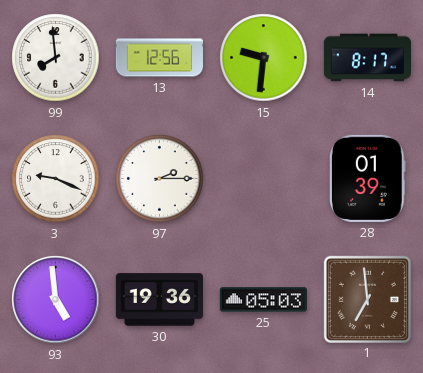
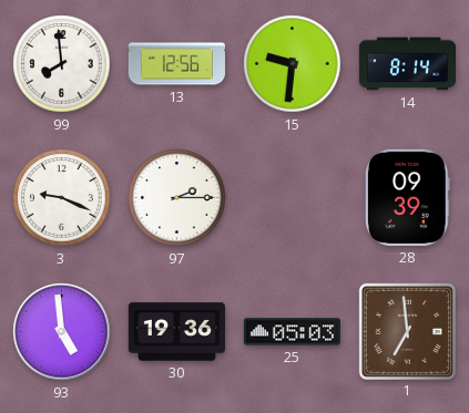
14: 8:17 -> 8:14
28: 01:39 -> 09:39
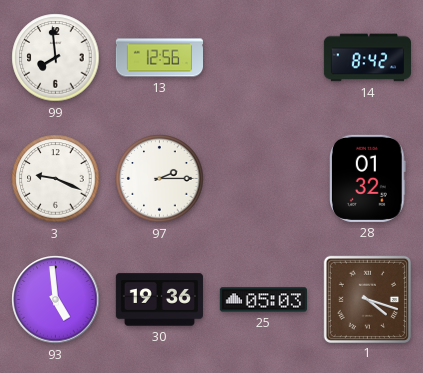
15: 9:31 -> none
14: 8:14 -> 8:42
28: 09:39 -> 01:32
1: 6:59 -> 4:18
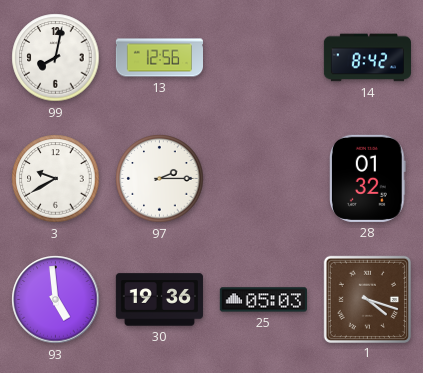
99: 7:59 -> 8:02
3: 9:19 -> 9:40
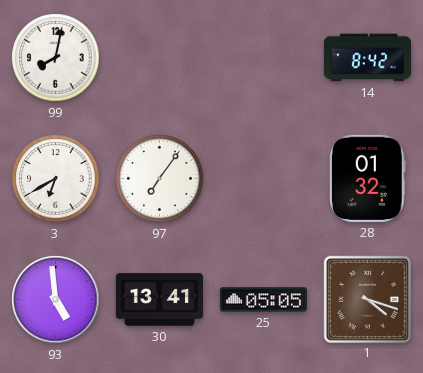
13: 12:56 -> none
3: 9:40 -> 6:40
97: 2:15 -> 7:06
30: 19:36 -> 13:41
25: 05:03 -> 05:05
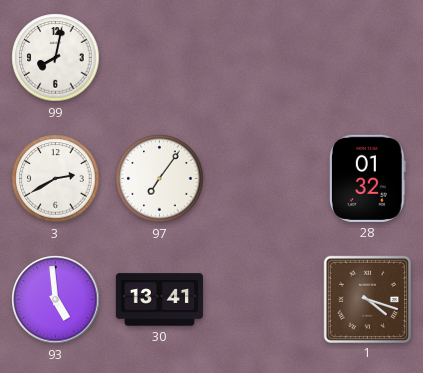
14: 8:42 -> none
3: 6:40 -> 2:40
25: 05:05 -> none
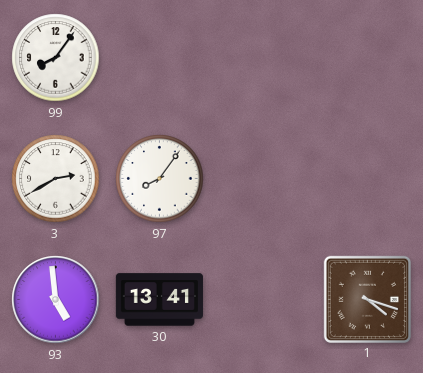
99: 8:02 -> 8:06
97: 7:06 -> 8:06
28: 01:32 -> none
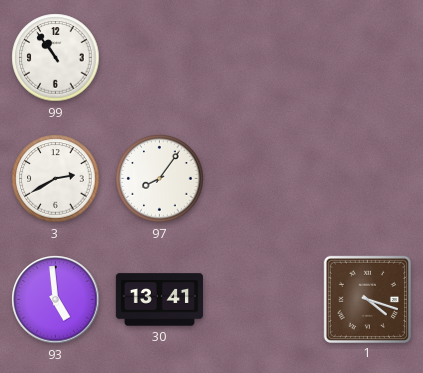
99: 8:06 -> 10:54
